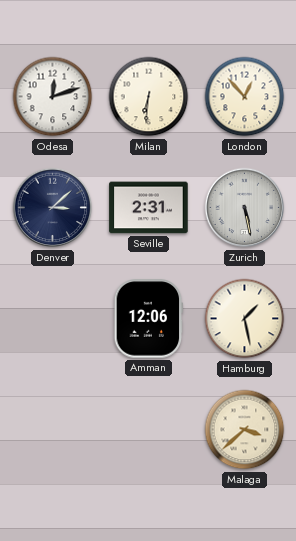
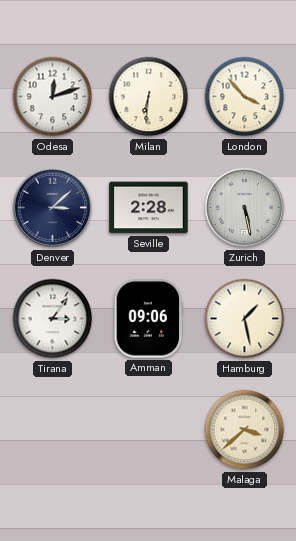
London: 12:53 -> 3:53
Seville: 2:31 -> 2:28
Tirana: none -> 3:06
Amman: 12:06 -> 09:06
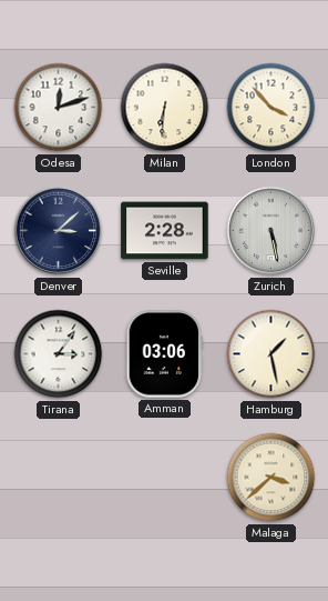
Amman: 09:06 -> 03:06
